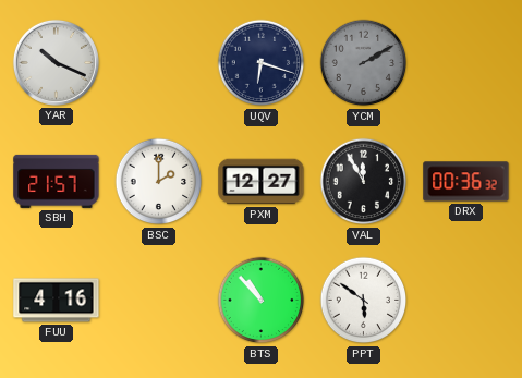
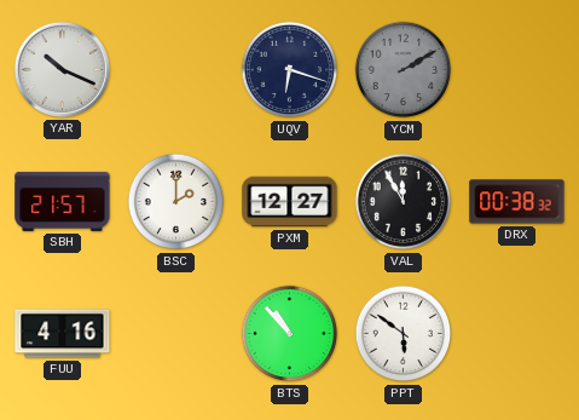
DRX: 00:36 -> 00:38
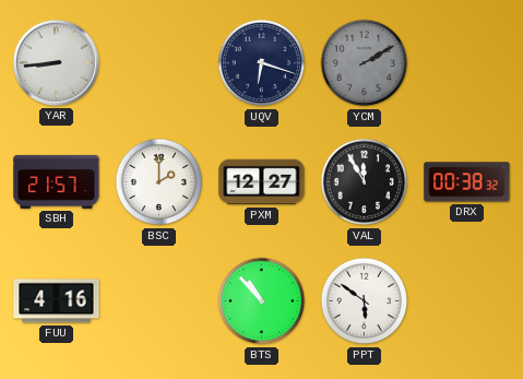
YAR: 10:19 -> 8:44
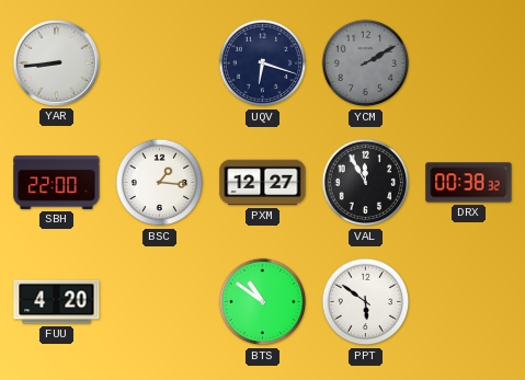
SBH: 21:57 -> 22:00
BSC: 2:00 -> 1:16
FUU: 4:16 -> 4:20
BTS: 10:53 -> 10:51
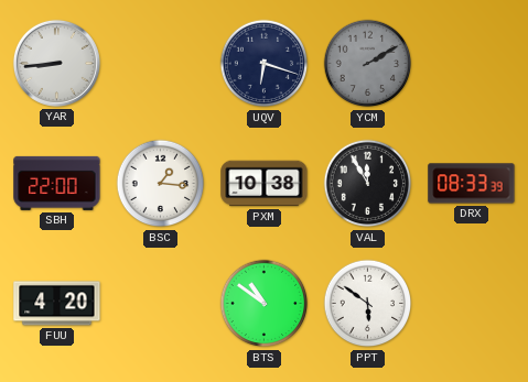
PXM: 12:27 -> 10:38
DRX: 00:38 -> 08:33
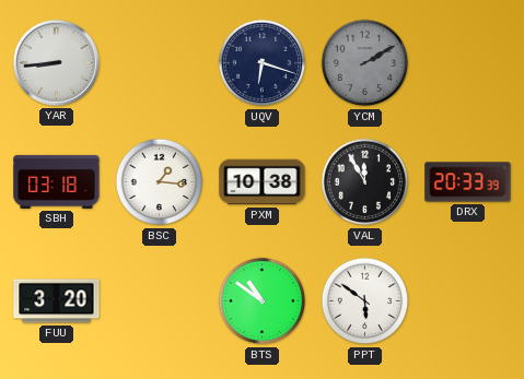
SBH: 22:00 -> 03:18
DRX: 08:33 -> 20:33
FUU: 4:20 -> 3:20
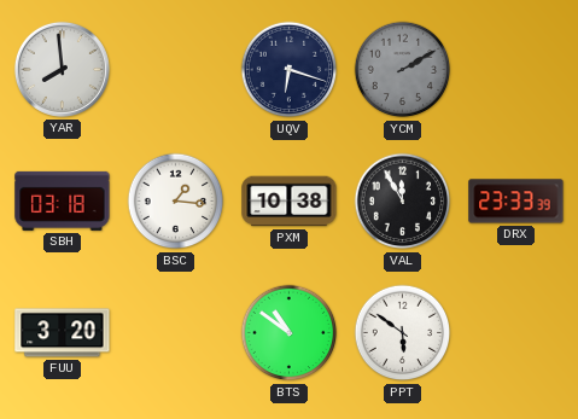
YAR: 8:44 -> 7:59
DRX: 20:33 -> 23:33
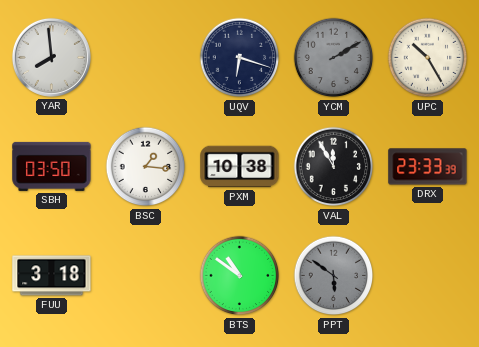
UPC: none -> 10:25
SBH: 03:18 -> 03:50
FUU: 3:20 -> 3:18
PPT dial: white -> grey
